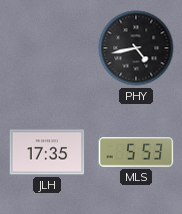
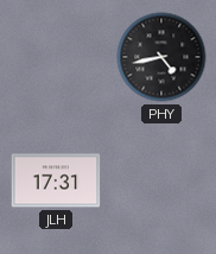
JLH: 17:35 -> 17:31
MLS: 5:53 -> none
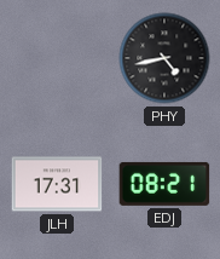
EDJ: none -> 08:21
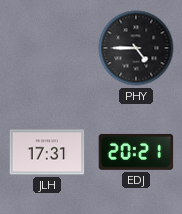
PHY: 4:43 -> 4:45
EDJ: 08:21 -> 20:21
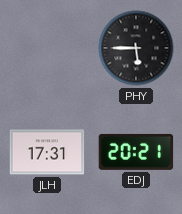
PHY: 4:45 -> 5:45
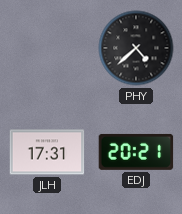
PHY: 5:45 -> 4:38
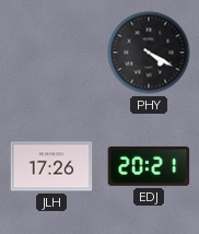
PHY: 4:38 -> 4:20
JLH: 17:31 -> 17:26
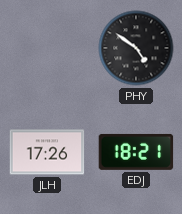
PHY: 4:20 -> 4:51
EDJ: 20:21 -> 18:21
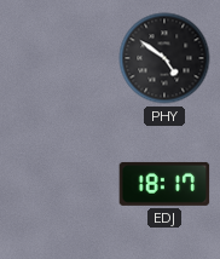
JLH: 17:26 -> none
EDJ: 18:21 -> 18:17
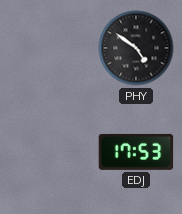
EDJ: 18:17 -> 17:53
